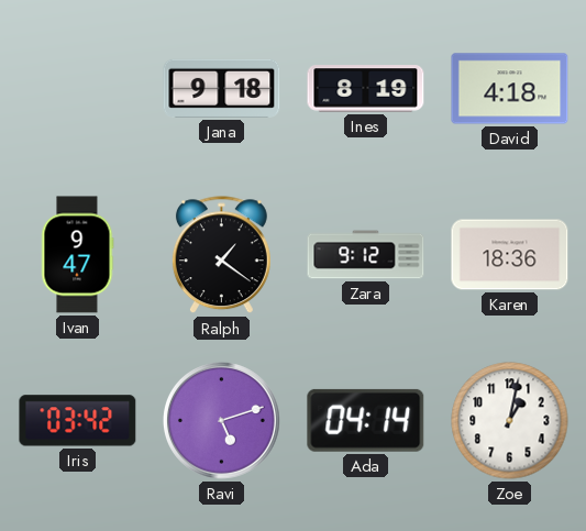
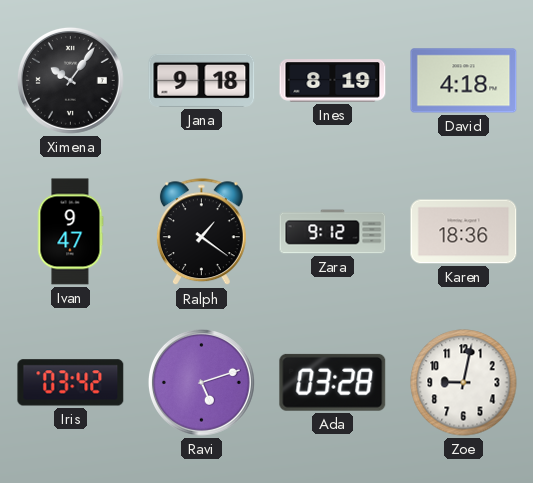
Ximena: none -> 10:06
Ada: 04:14 -> 03:28
Zoe: 1:02 -> 9:02
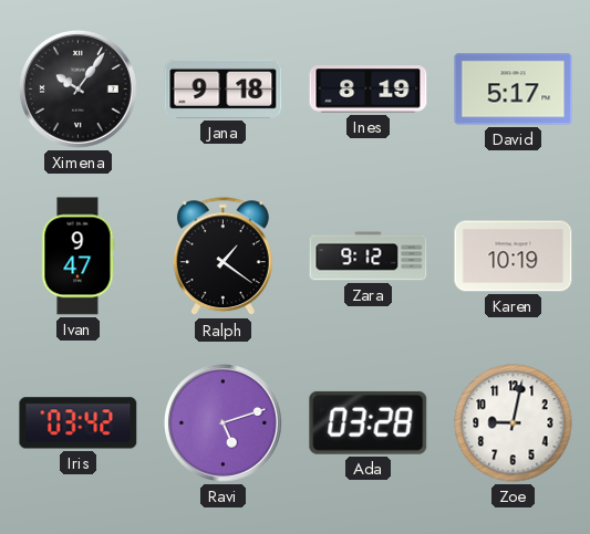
David: 4:18 -> 5:17
Karen: 18:36 -> 10:19
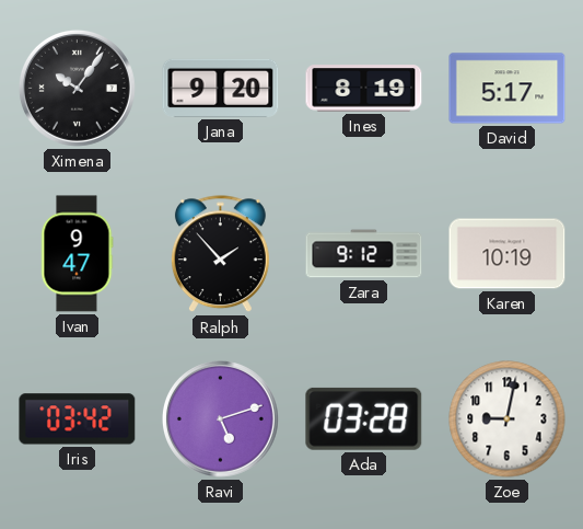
Jana: 9:18 -> 9:20
Ralph: 1:21 -> 1:53
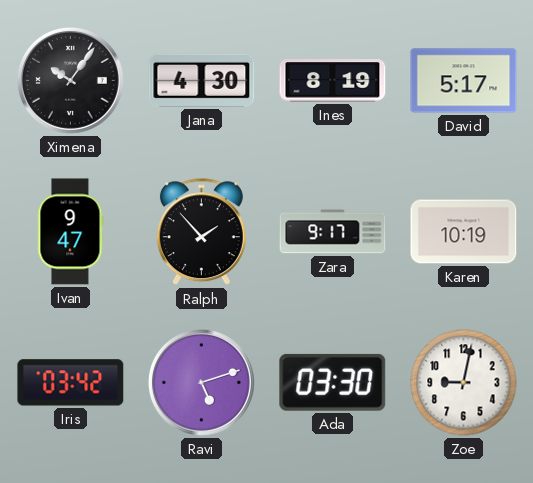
Jana: 9:20 -> 4:30
Zara: 9:12 -> 9:17
Ada: 03:28 -> 03:30
